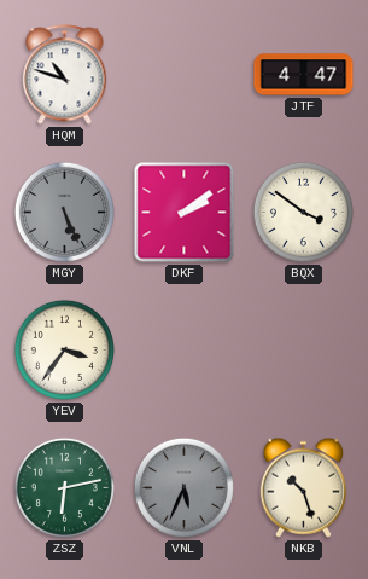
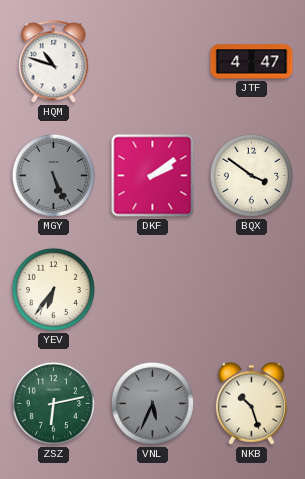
YEV: 3:36 -> 6:36
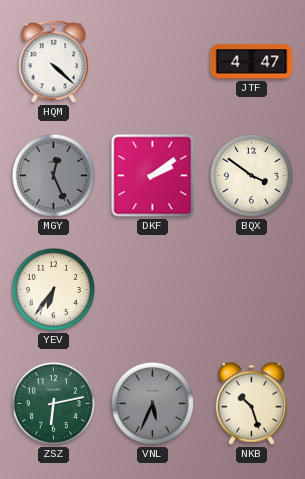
HQM: 10:48 -> 4:22
MGY: 5:26 -> 12:26
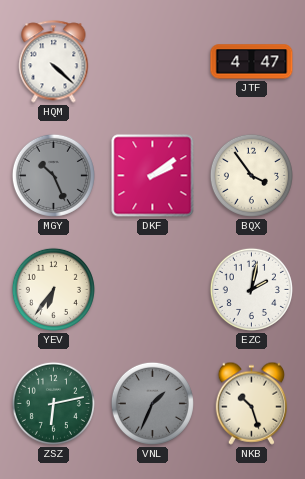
MGY: 12:26 -> 10:26
BQX: 3:51 -> 3:54
EZC: none -> 2:02
VNL: 5:34 -> 1:34
